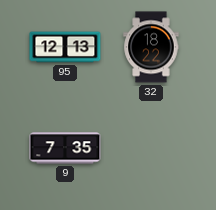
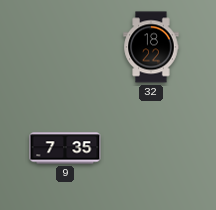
95: 12:13 -> none
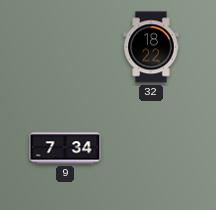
9: 7:35 -> 7:34
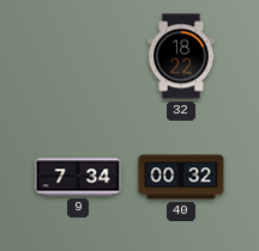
40: none -> 00:32
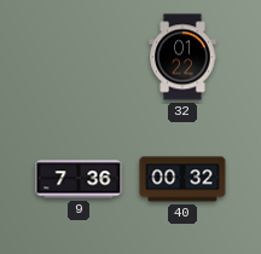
32: 18:22 -> 01:22
9: 7:34 -> 7:36
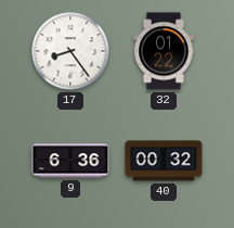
17: none -> 8:24
9: 7:36 -> 6:36
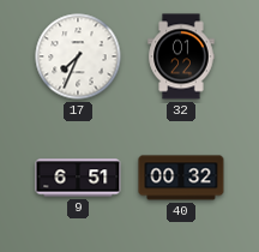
17: 8:24 -> 7:34
9: 6:36 -> 6:51
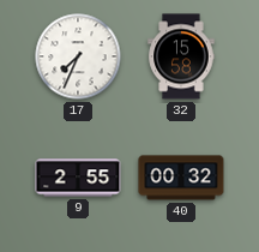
32: 01:22 -> 15:58
9: 6:51 -> 2:55
